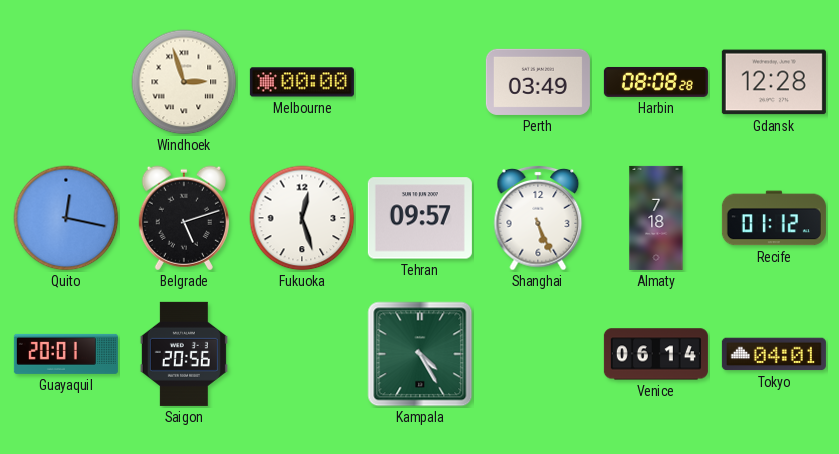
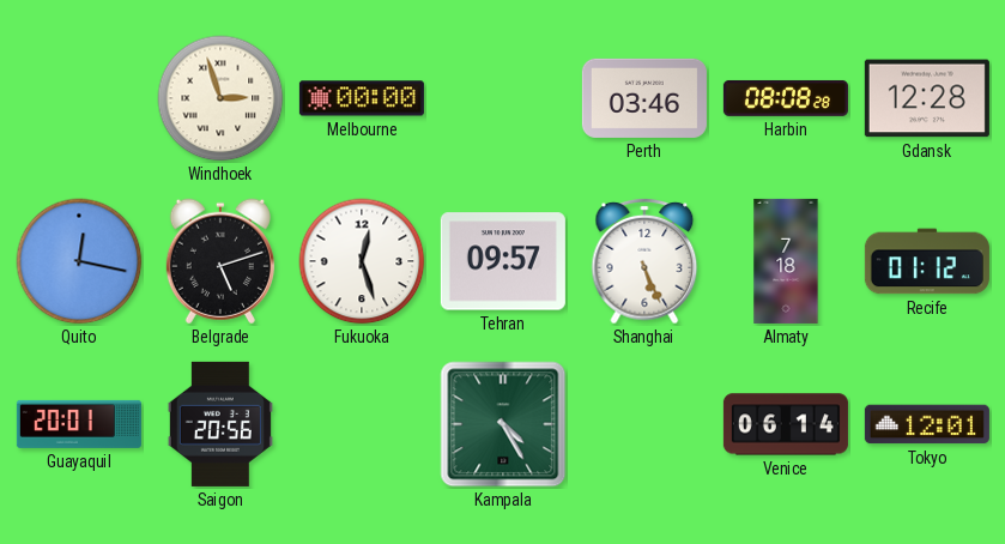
Perth: 03:49 -> 03:46
Tokyo: 04:01 -> 12:01
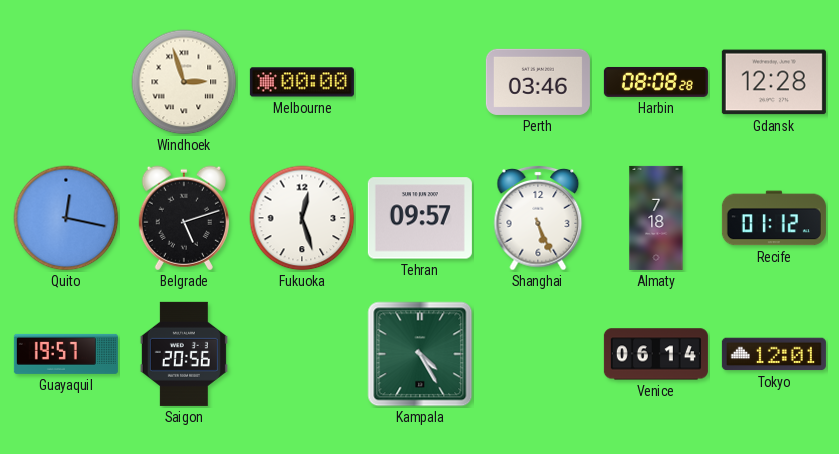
Guayaquil: 20:01 -> 19:57
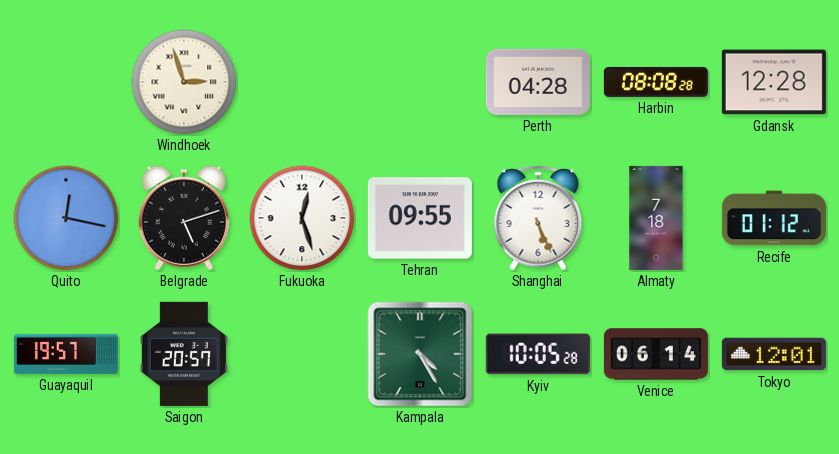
Melbourne: 00:00 -> none
Perth: 03:46 -> 04:28
Tehran: 09:57 -> 09:55
Saigon: 20:56 -> 20:57
Kyiv: none -> 10:05
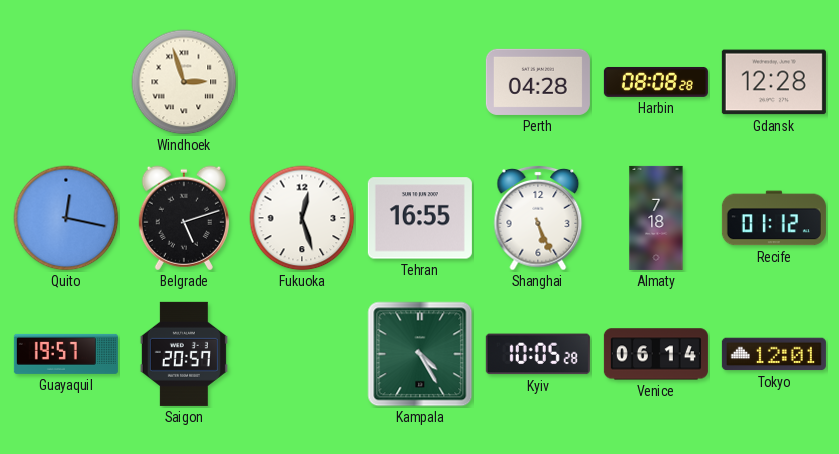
Tehran: 09:55 -> 16:55
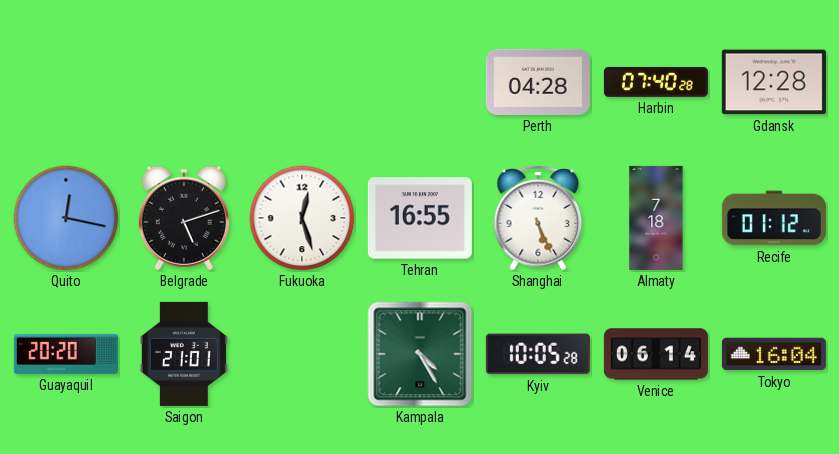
Windhoek: 2:57 -> none
Harbin: 08:08 -> 07:40
Guayaquil: 19:57 -> 20:20
Saigon: 20:57 -> 21:01
Tokyo: 12:01 -> 16:04
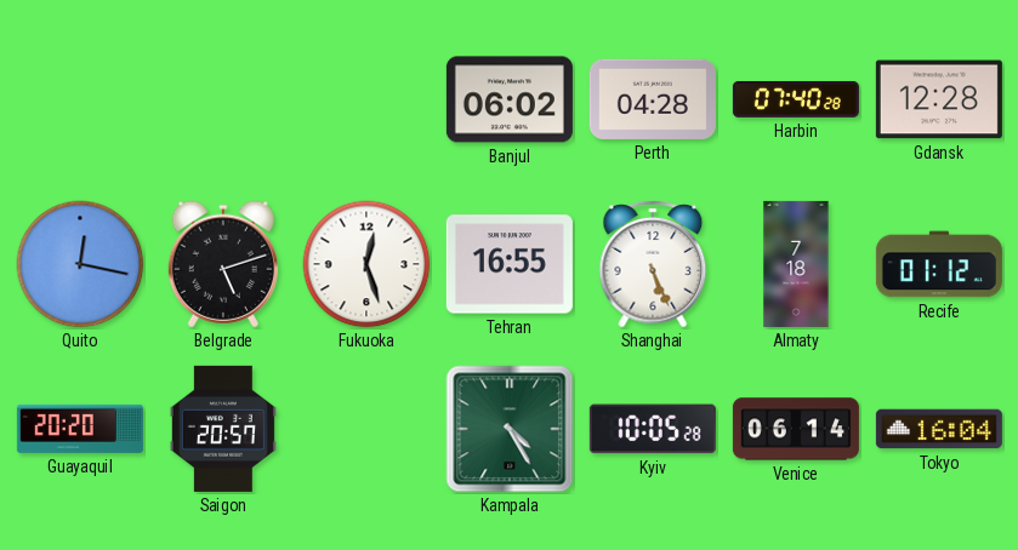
Banjul: none -> 06:02
Saigon: 21:01 -> 20:57
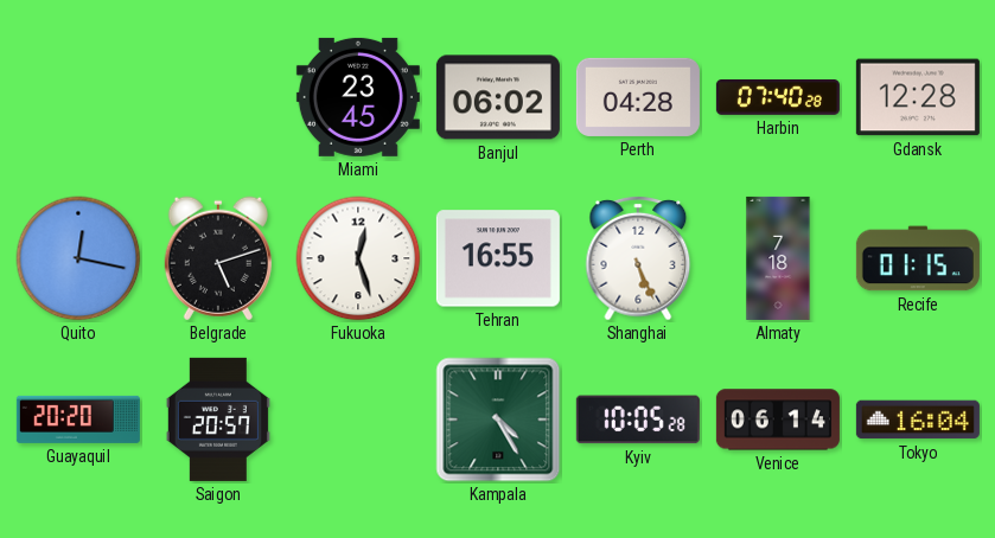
Miami: none -> 23:45
Recife: 01:12 -> 01:15
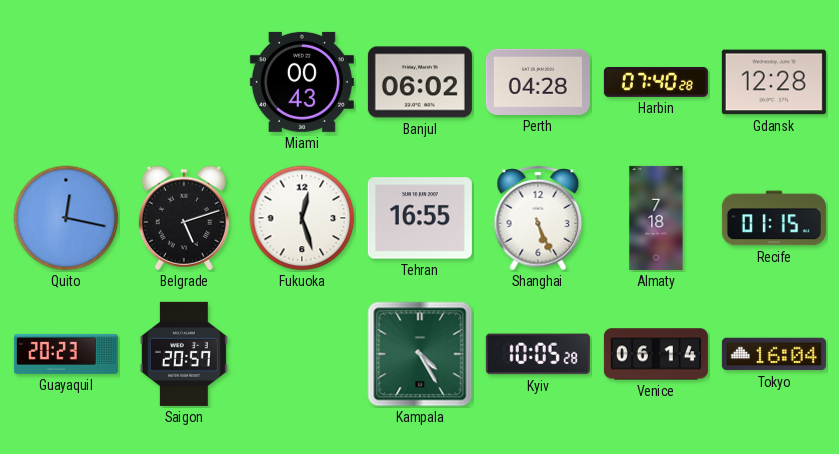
Miami: 23:45 -> 00:43
Guayaquil: 20:20 -> 20:23
